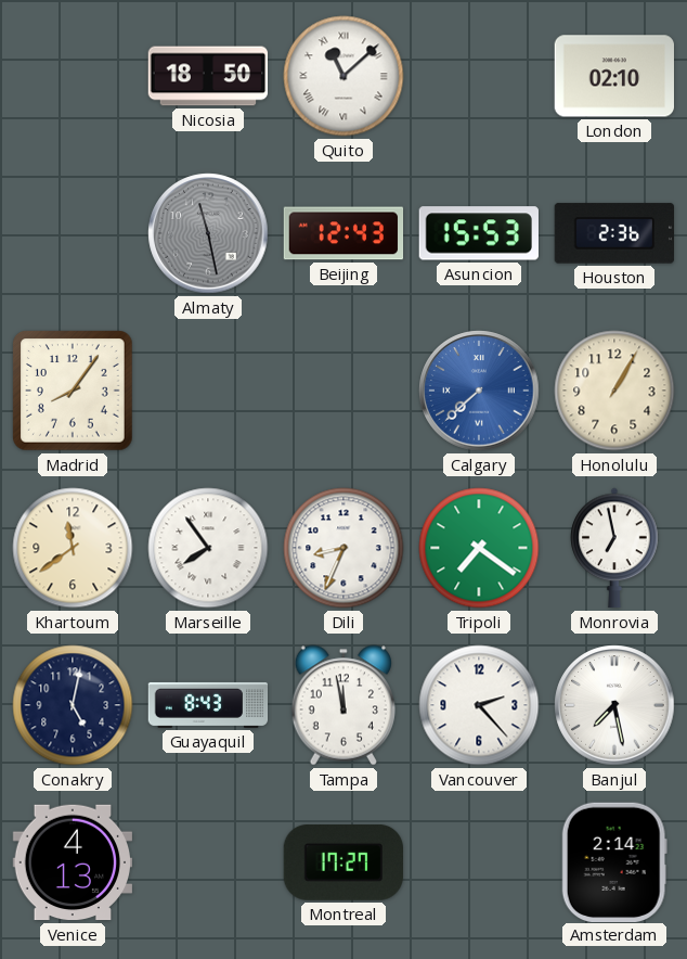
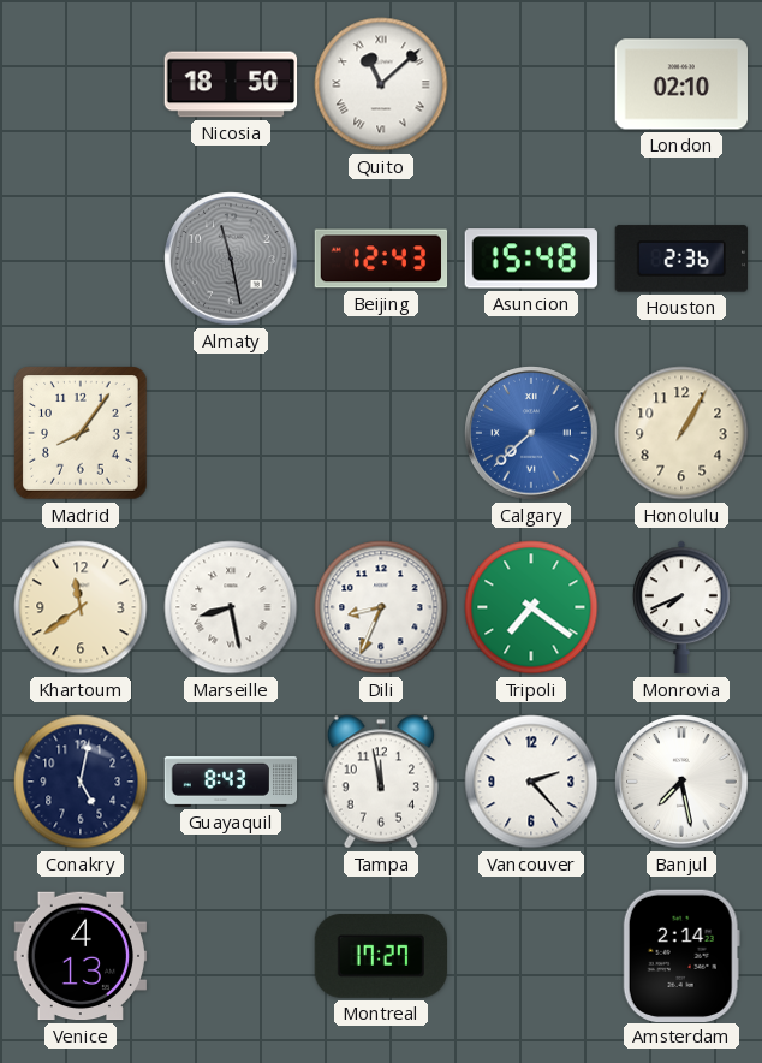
Asuncion: 15:53 -> 15:48
Marseille: 7:54 -> 8:28
Monrovia: 6:58 -> 7:41
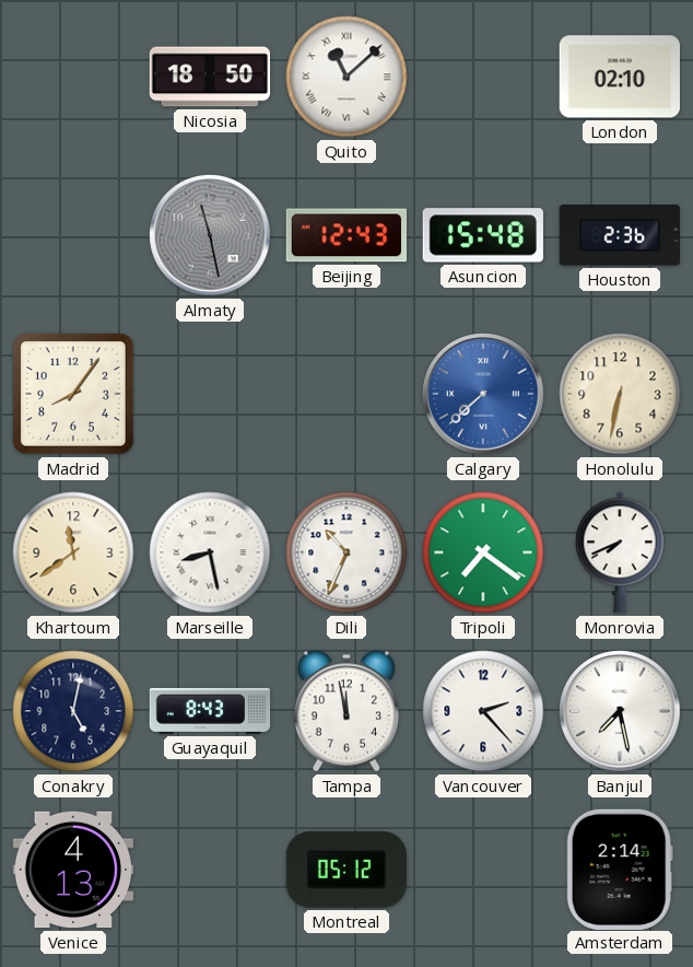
Honolulu: 1:05 -> 6:32
Dili: 8:34 -> 10:34
Montreal: 17:27 -> 05:12
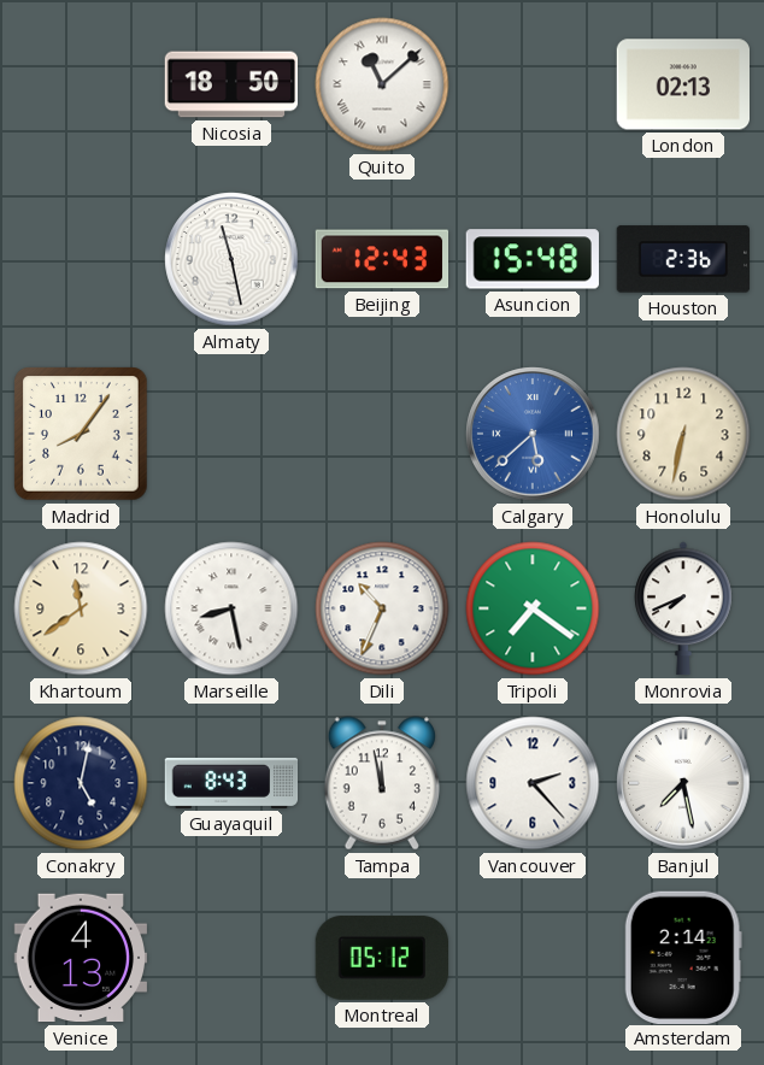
London: 02:10 -> 02:13
Almaty dial: grey -> white
Calgary: 7:38 -> 5:38
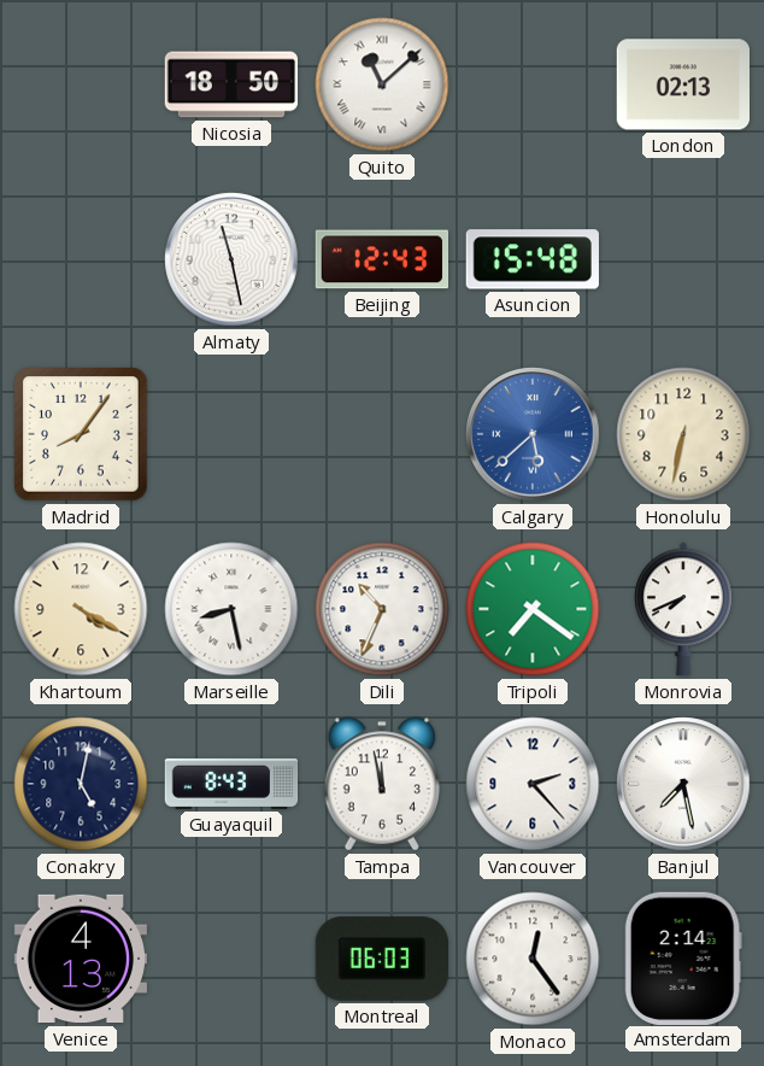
Houston: 2:36 -> none
Khartoum: 11:39 -> 4:20
Montreal: 05:12 -> 06:03
Monaco: none -> 12:24
